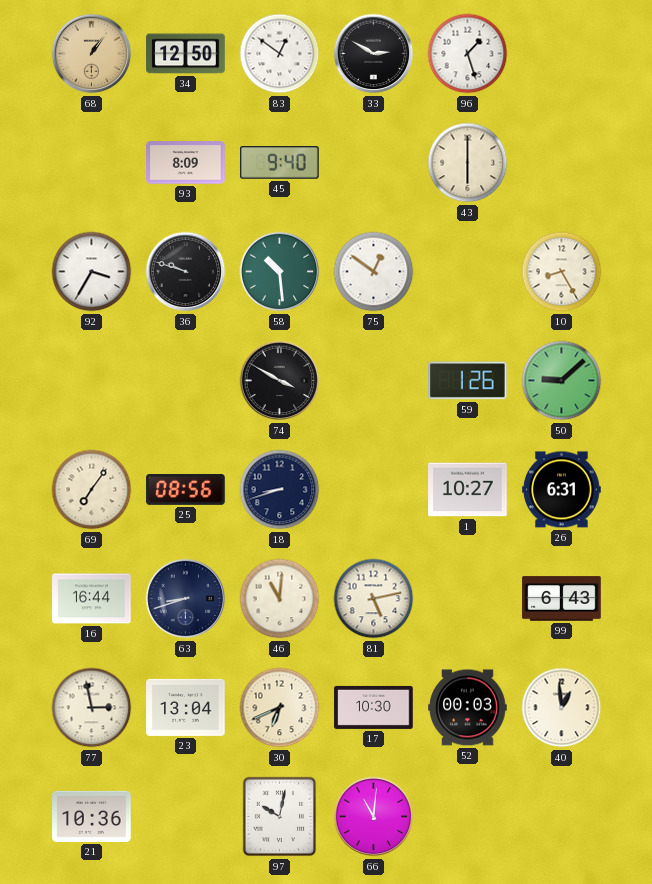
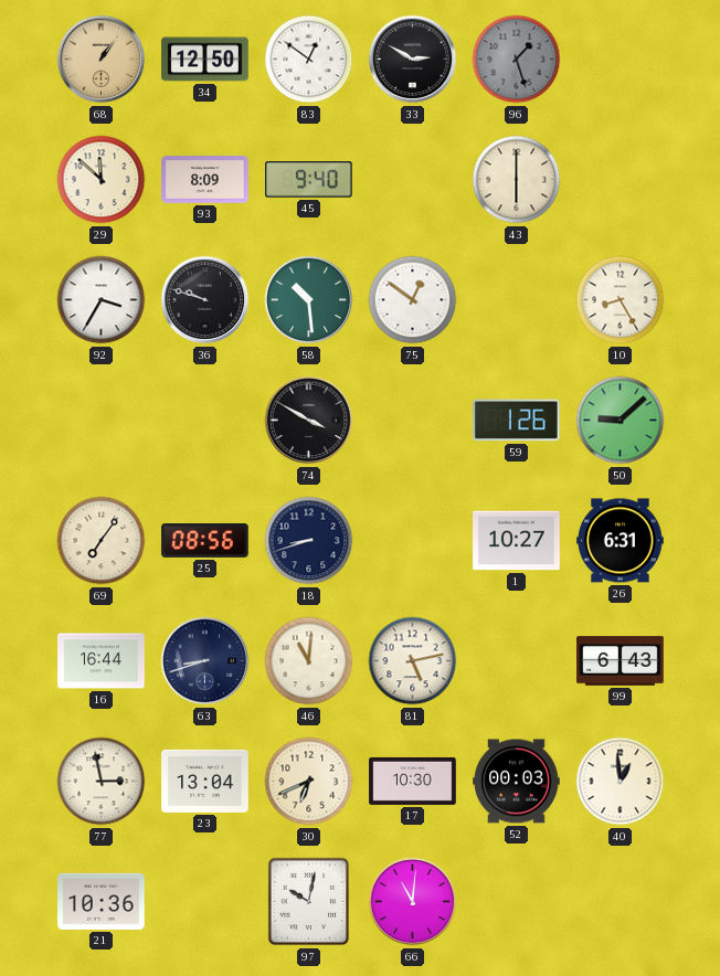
96 dial: white -> grey
29: none -> 11:52
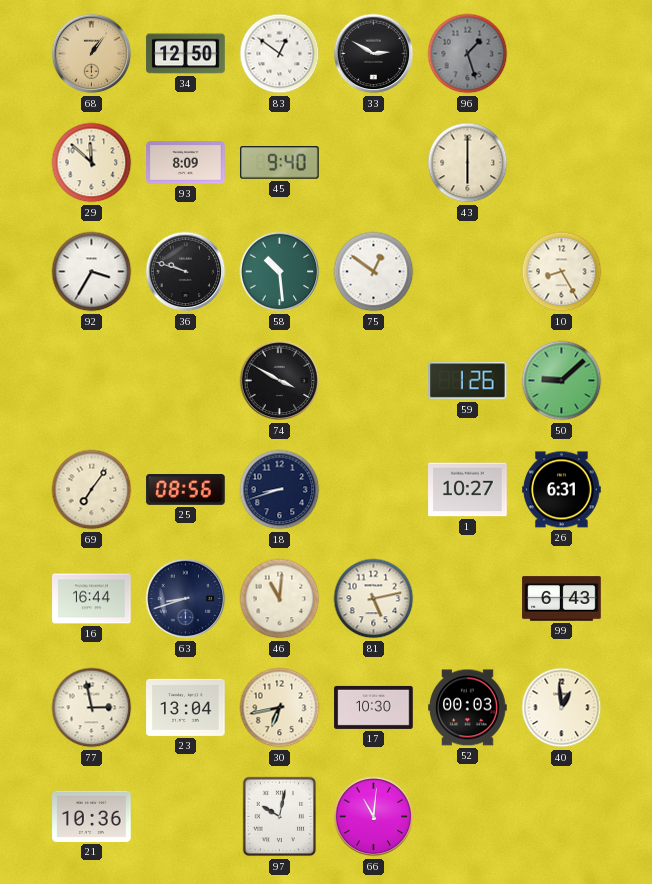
30: 6:41 -> 6:43
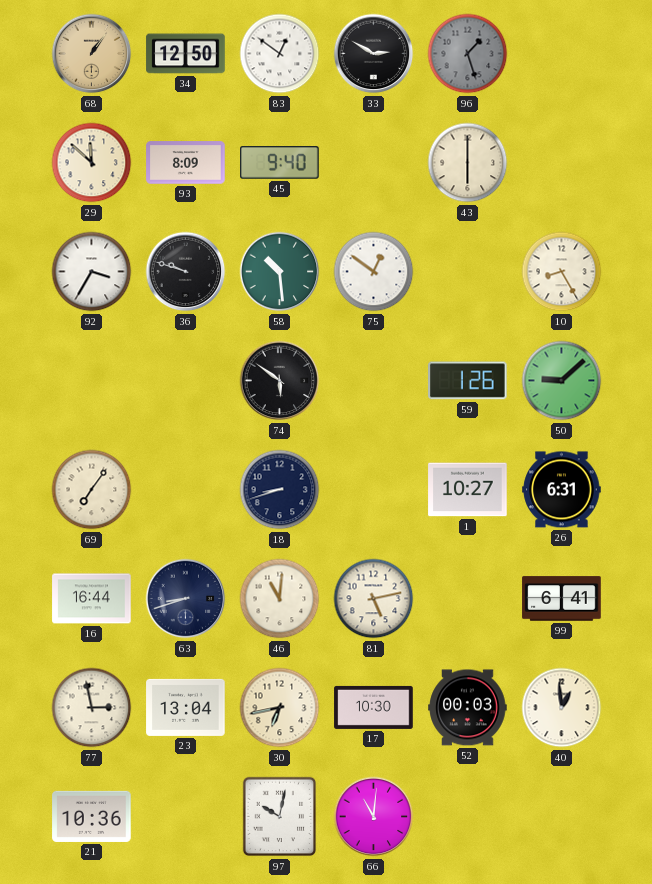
74: 3:50 -> 5:51
25: 08:56 -> none
99: 6:43 -> 6:41
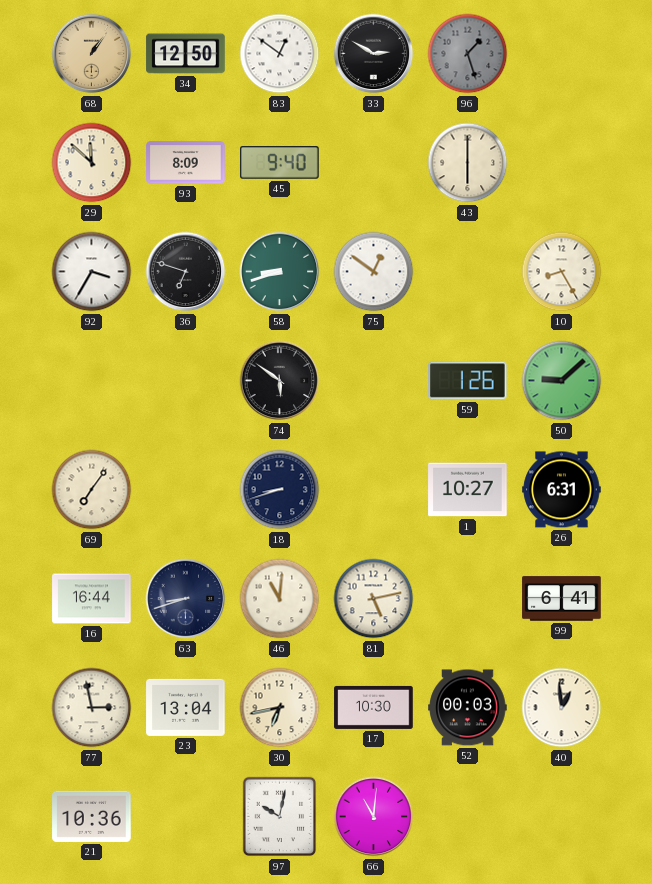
36: 9:48 -> 6:48
58: 10:29 -> 8:42
